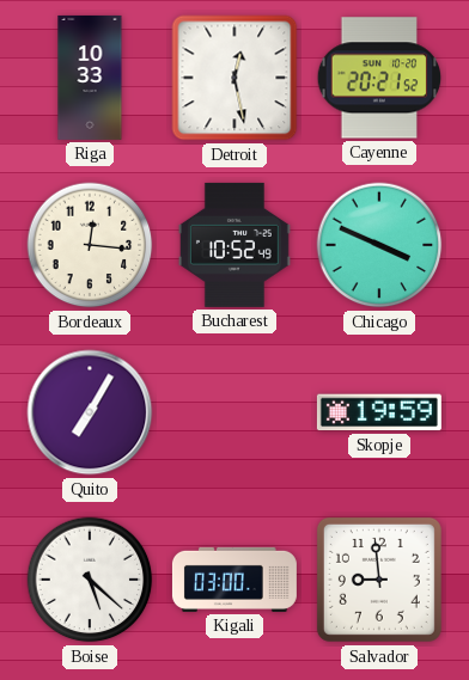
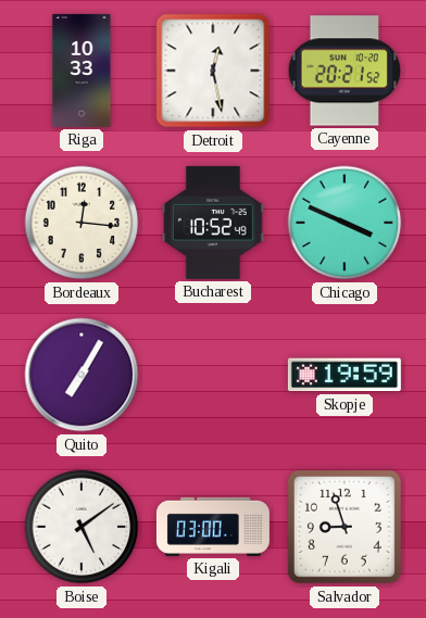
Boise: 5:22 -> 5:09
Salvador: 8:59 -> 8:57
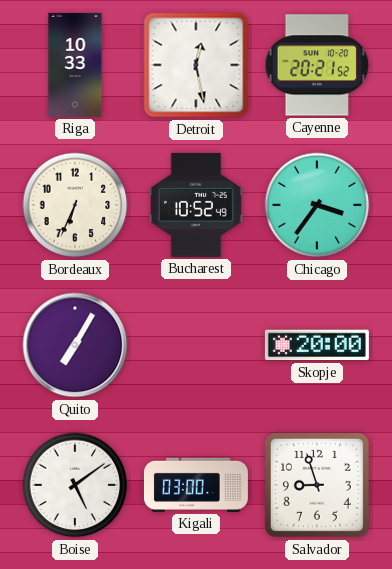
Bordeaux: 12:16 -> 6:34
Chicago: 3:49 -> 3:36
Skopje: 19:59 -> 20:00
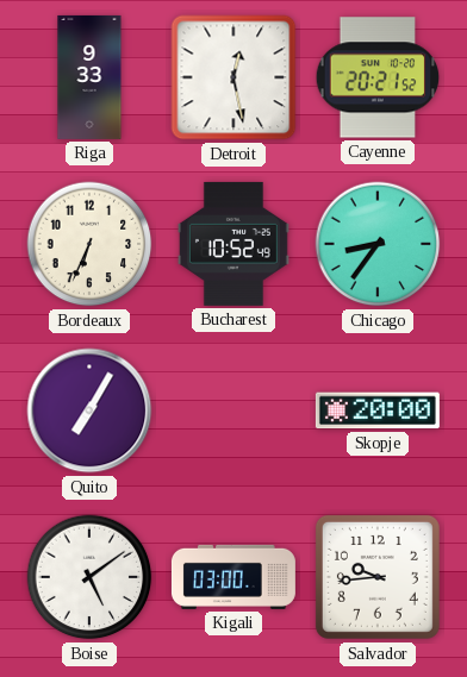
Riga: 10:33 -> 9:33
Chicago: 3:36 -> 8:36
Salvador: 8:57 -> 9:44
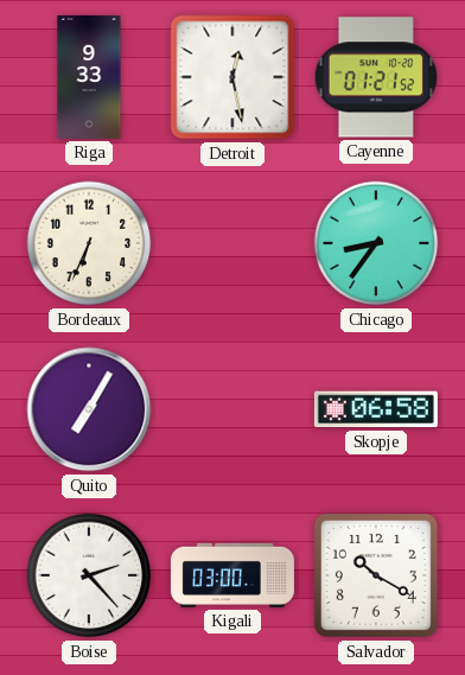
Cayenne: 20:21 -> 01:21
Bucharest: 10:52 -> none
Skopje: 20:00 -> 06:58
Boise: 5:09 -> 2:23
Salvador: 9:44 -> 10:20
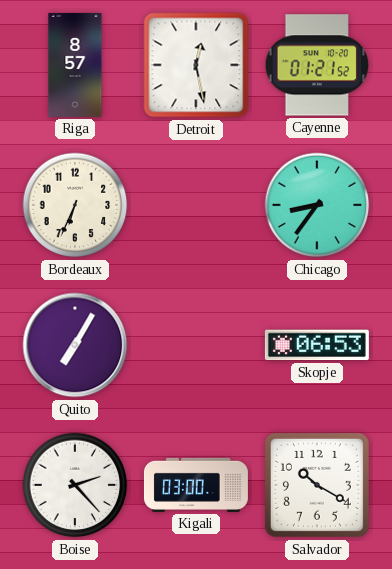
Riga: 9:33 -> 8:57
Skopje: 06:58 -> 06:53
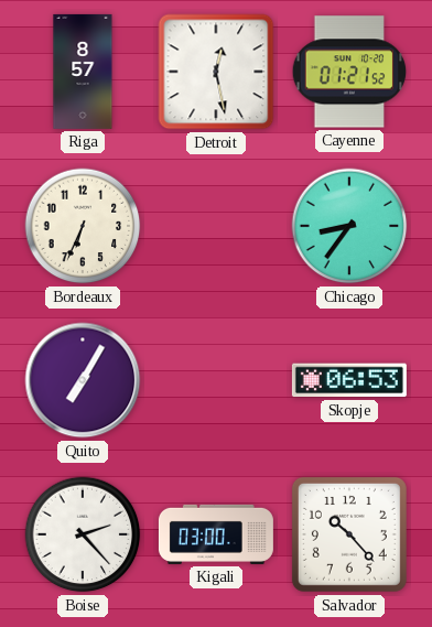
Salvador: 10:20 -> 10:23
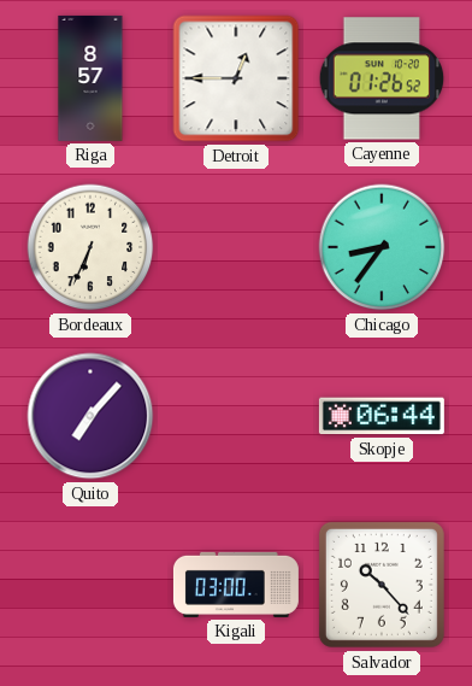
Detroit: 12:28 -> 12:45
Cayenne: 01:21 -> 01:26
Quito: 7:05 -> 7:07
Skopje: 06:53 -> 06:44
Boise: 2:23 -> none
